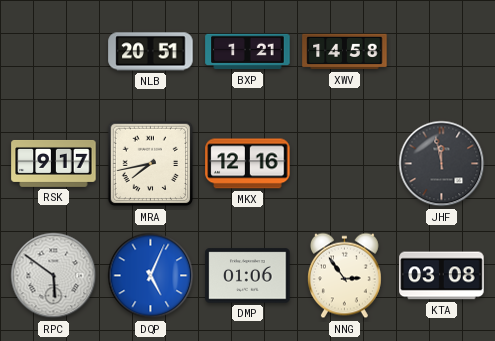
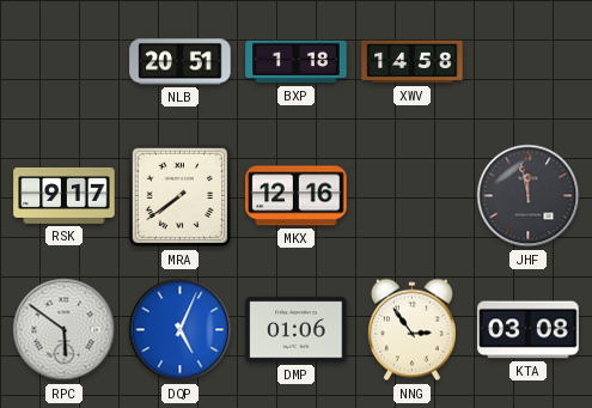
BXP: 1:21 -> 1:18
MRA: 7:43 -> 7:39
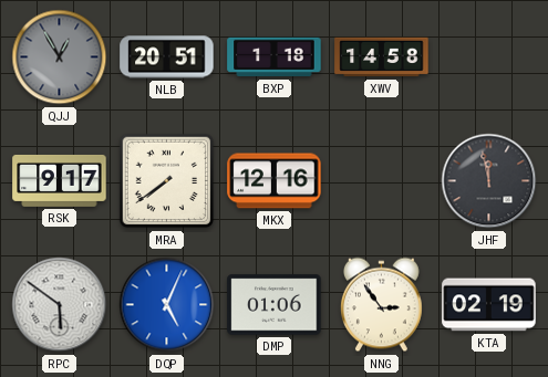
QJJ: none -> 12:55
KTA: 03:08 -> 02:19
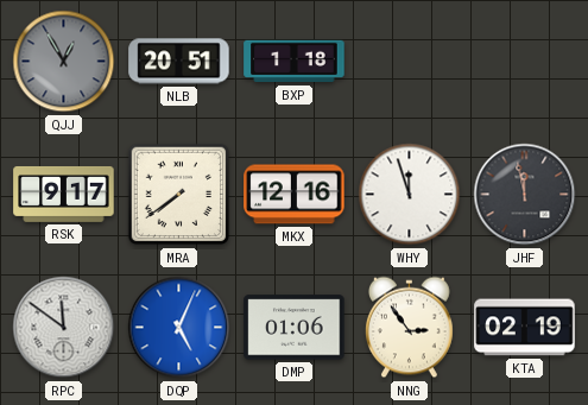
XWV: 14:58 -> none
WHY: none -> 11:57
RPC: 5:51 -> 11:51
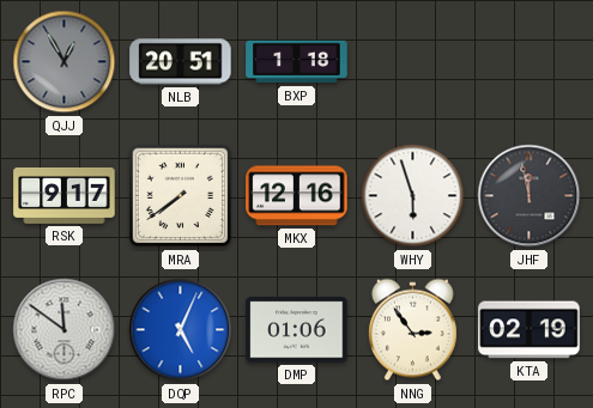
WHY: 11:57 -> 5:57
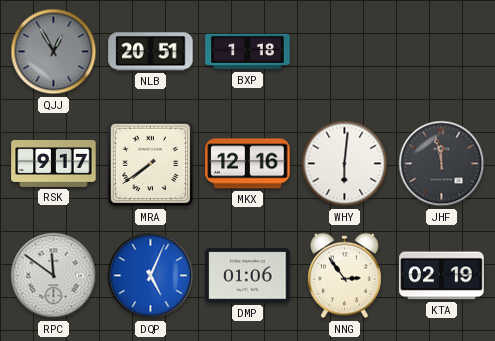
WHY: 5:57 -> 6:01
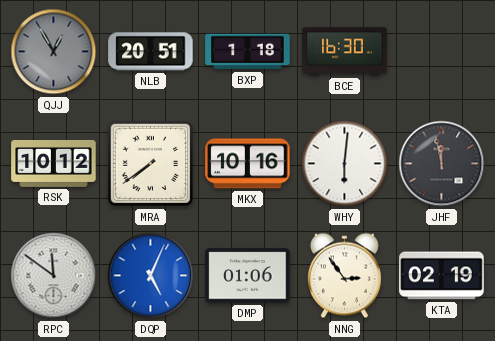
BCE: none -> 16:30
RSK: 9:17 -> 10:12
MKX: 12:16 -> 10:16
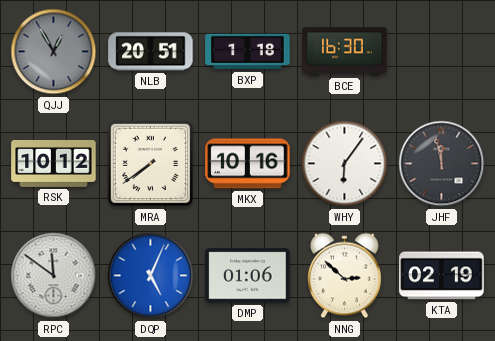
WHY: 6:01 -> 6:06
NNG: 2:54 -> 2:52
